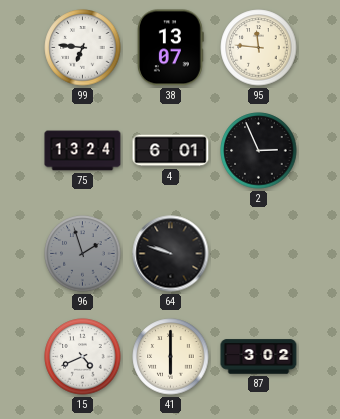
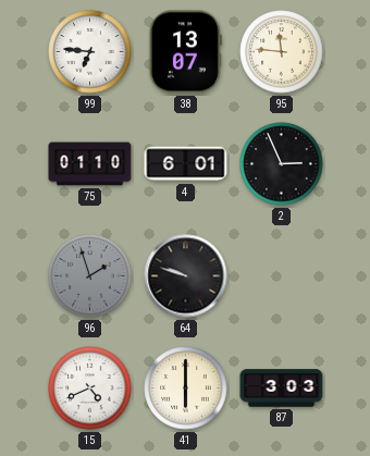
75: 13:24 -> 01:10
87: 3:02 -> 3:03
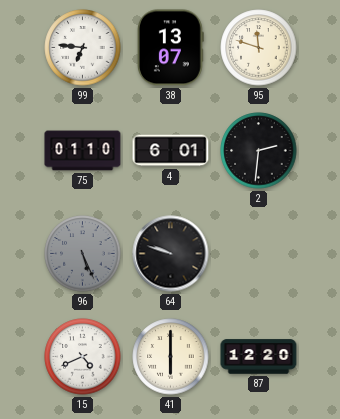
95: 11:46 -> 11:48
2: 2:56 -> 2:31
96: 1:57 -> 5:26
87: 3:03 -> 12:20
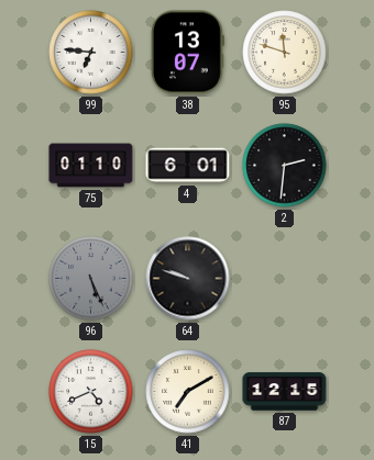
41: 6:00 -> 7:10
87: 12:20 -> 12:15
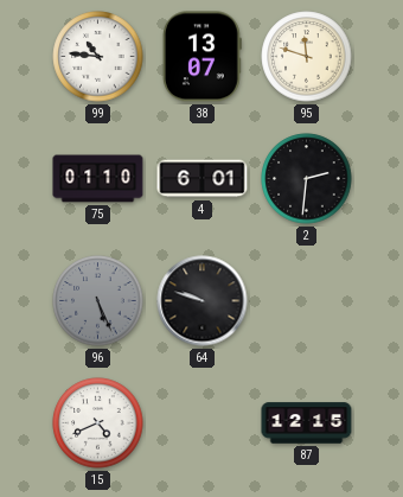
99: 6:46 -> 10:46
41: 7:10 -> none
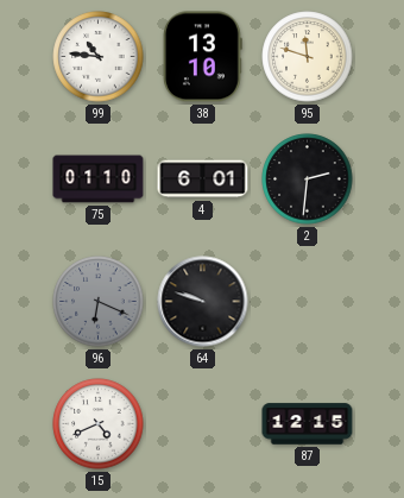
38: 13:07 -> 13:10
96: 5:26 -> 6:19
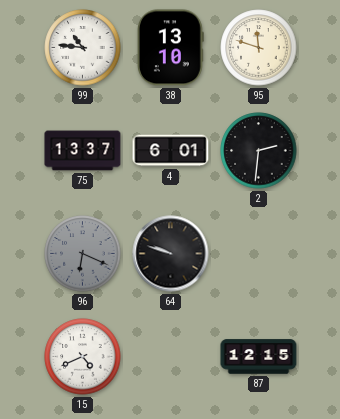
75: 01:10 -> 13:37
